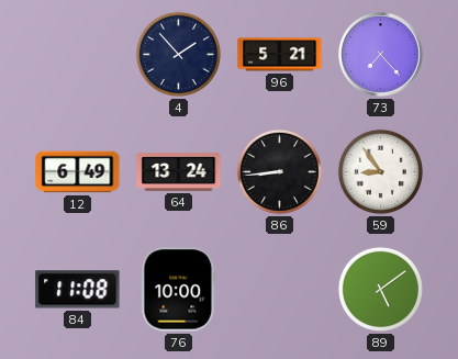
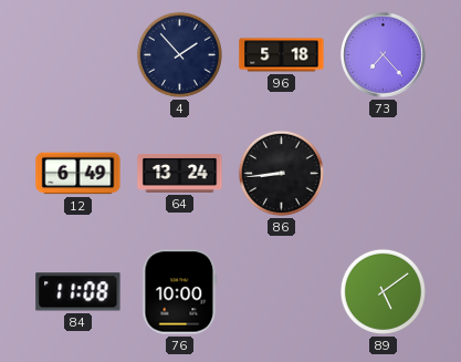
96: 5:21 -> 5:18
59: 8:54 -> none
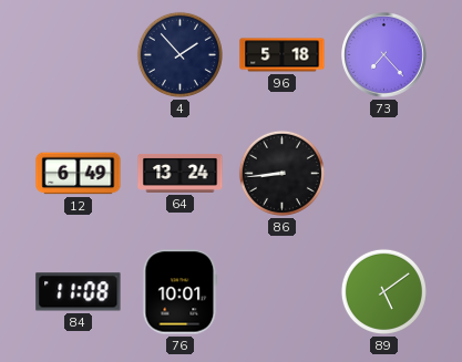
76: 10:00 -> 10:01
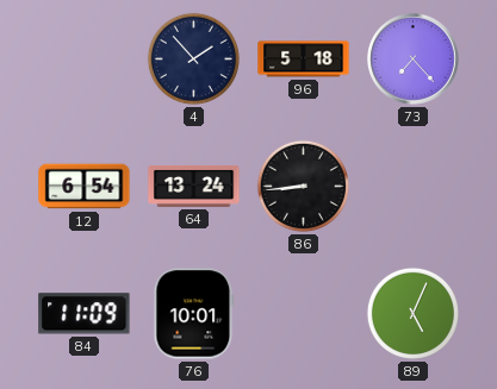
12: 6:49 -> 6:54
84: 11:08 -> 11:09
89: 5:09 -> 5:04
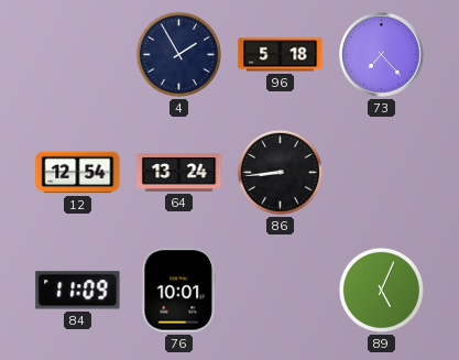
4: 1:53 -> 1:55
12: 6:54 -> 12:54
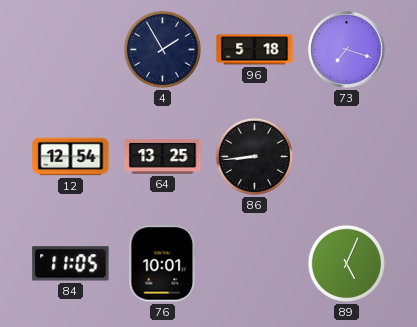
73: 7:23 -> 7:18
64: 13:24 -> 13:25
84: 11:09 -> 11:05
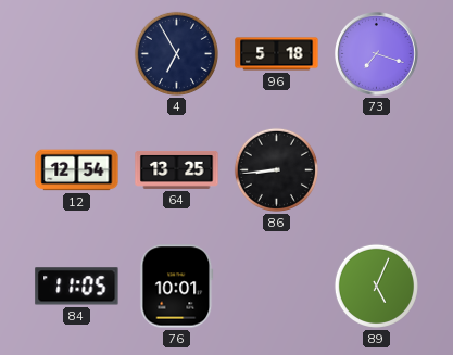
4: 1:55 -> 6:55
